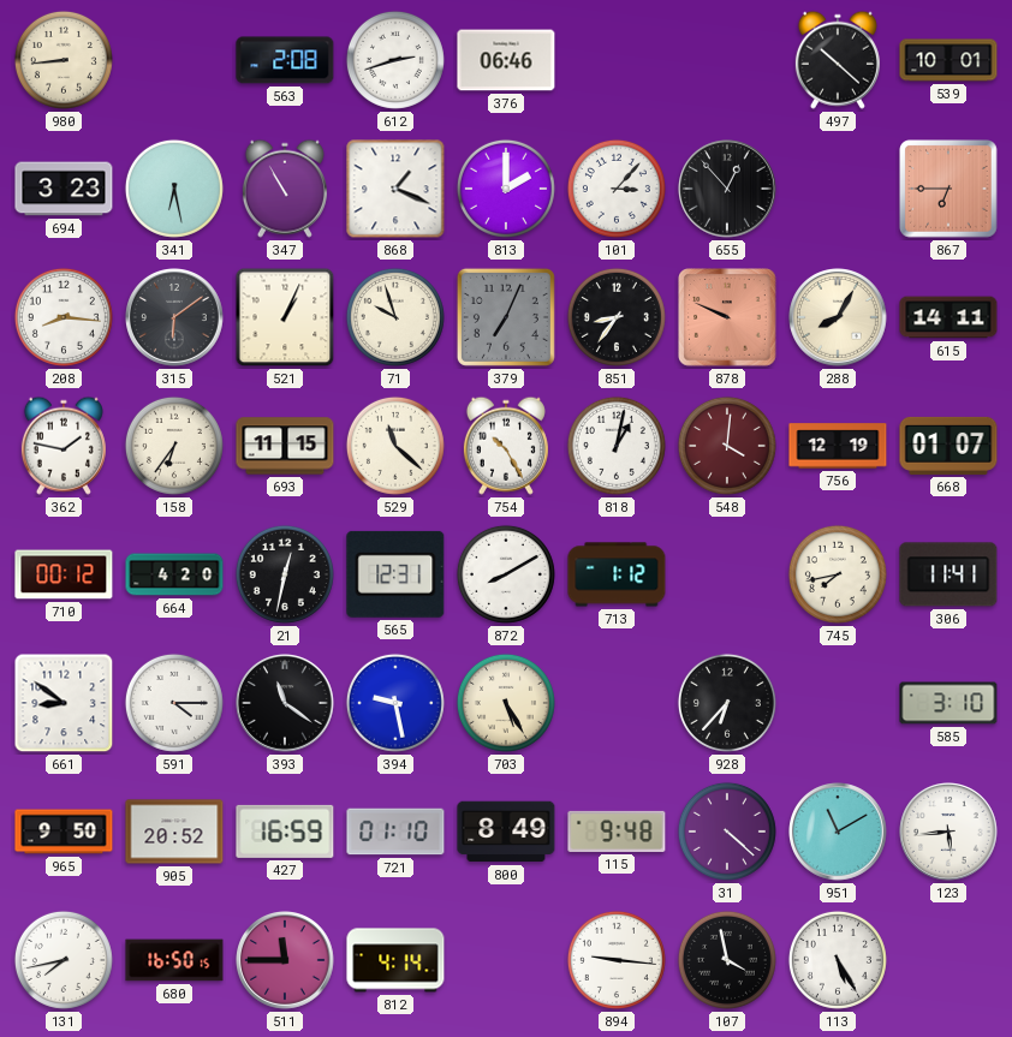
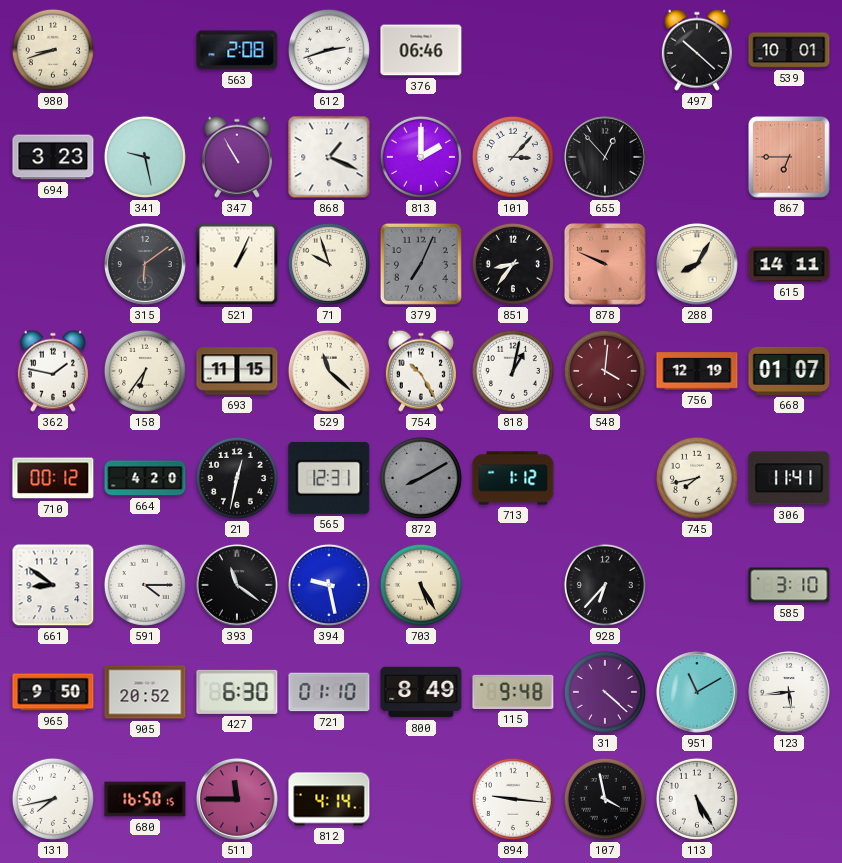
980: 8:44 -> 8:42
341: 6:28 -> 9:28
208: 8:16 -> none
872 dial: white -> grey
427: 16:59 -> 6:30
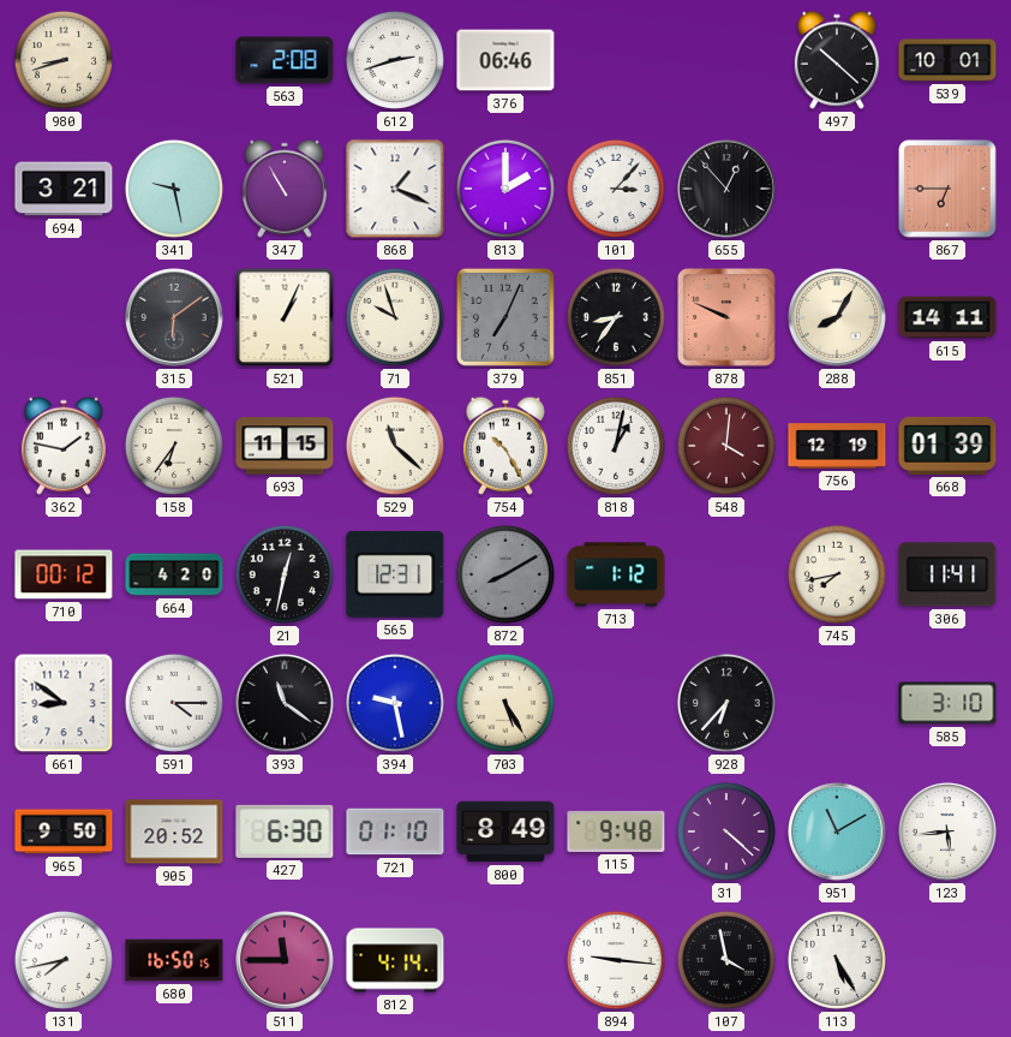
694: 3:23 -> 3:21
668: 01:07 -> 01:39
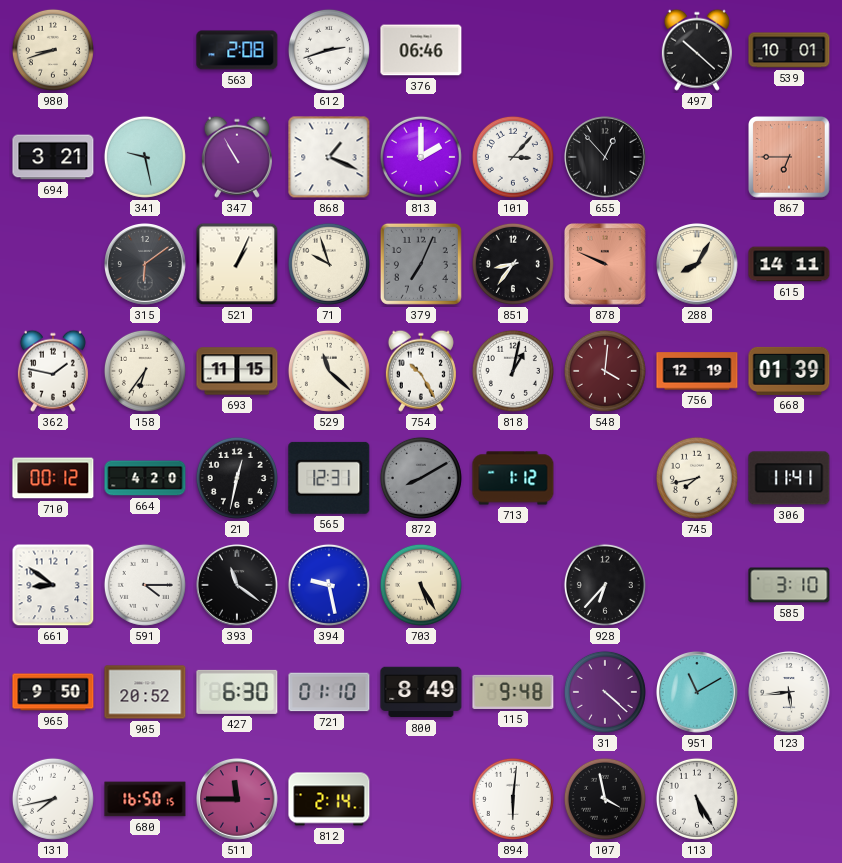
812: 4:14 -> 2:14
894: 9:16 -> 6:01
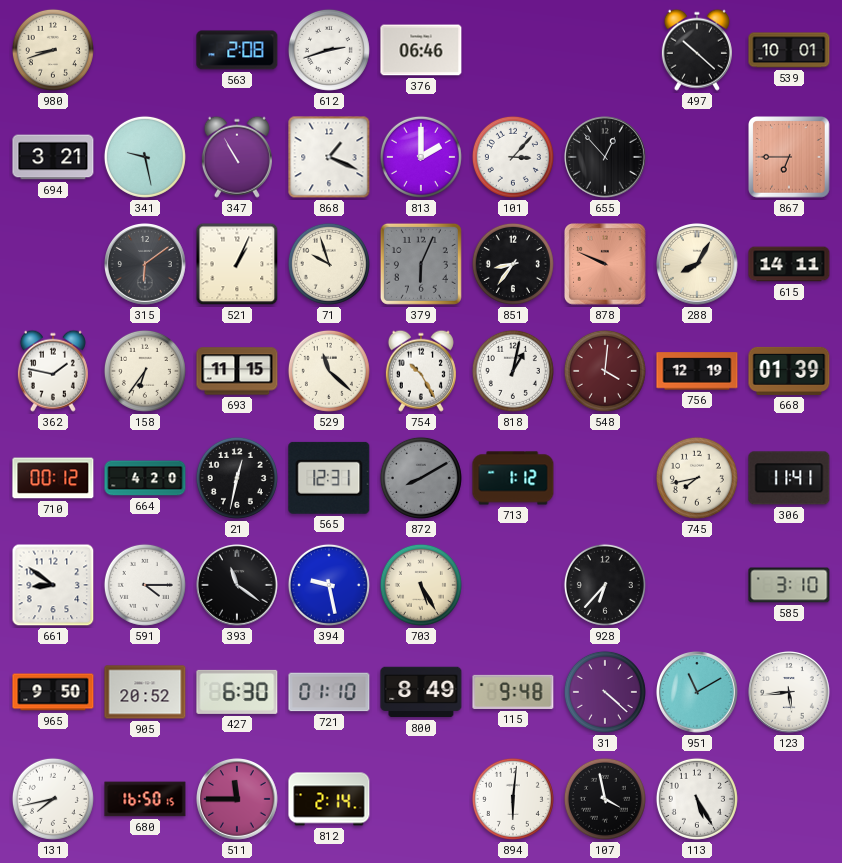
379: 7:04 -> 6:04
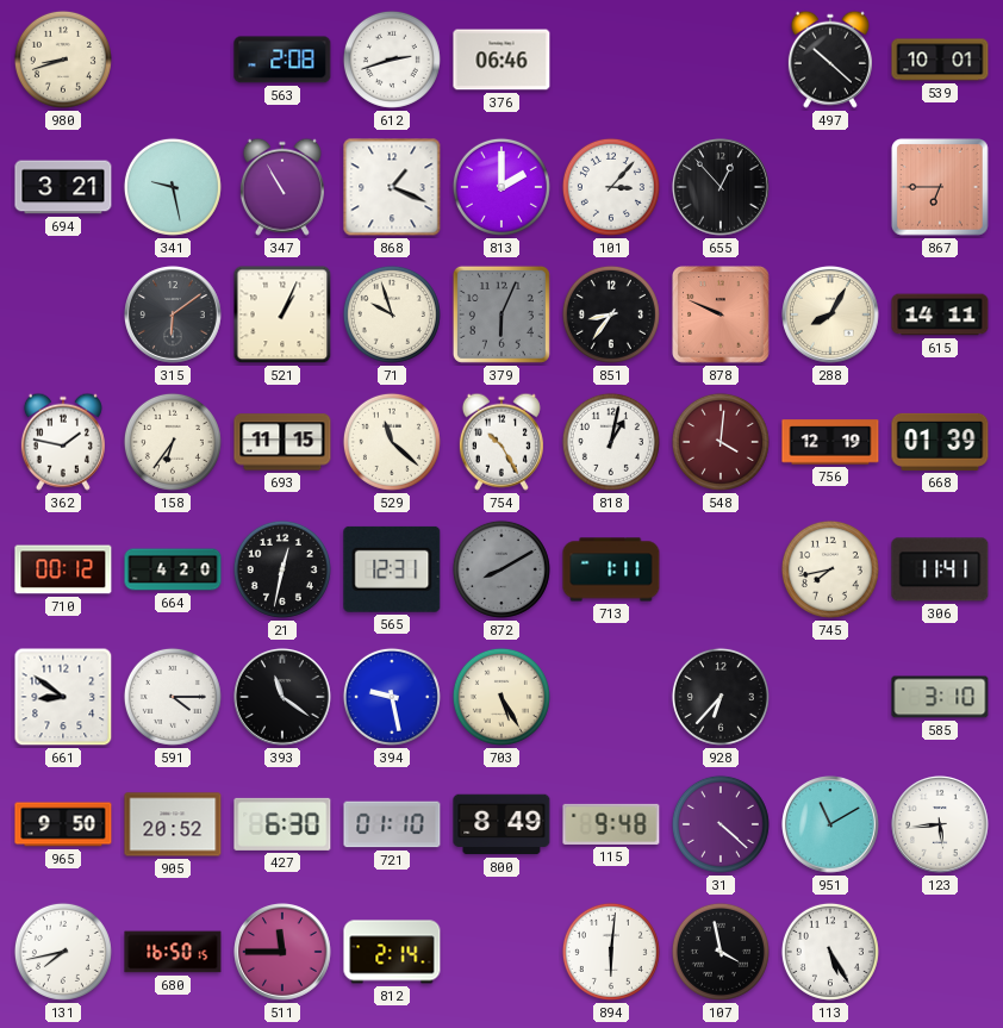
713: 1:12 -> 1:11
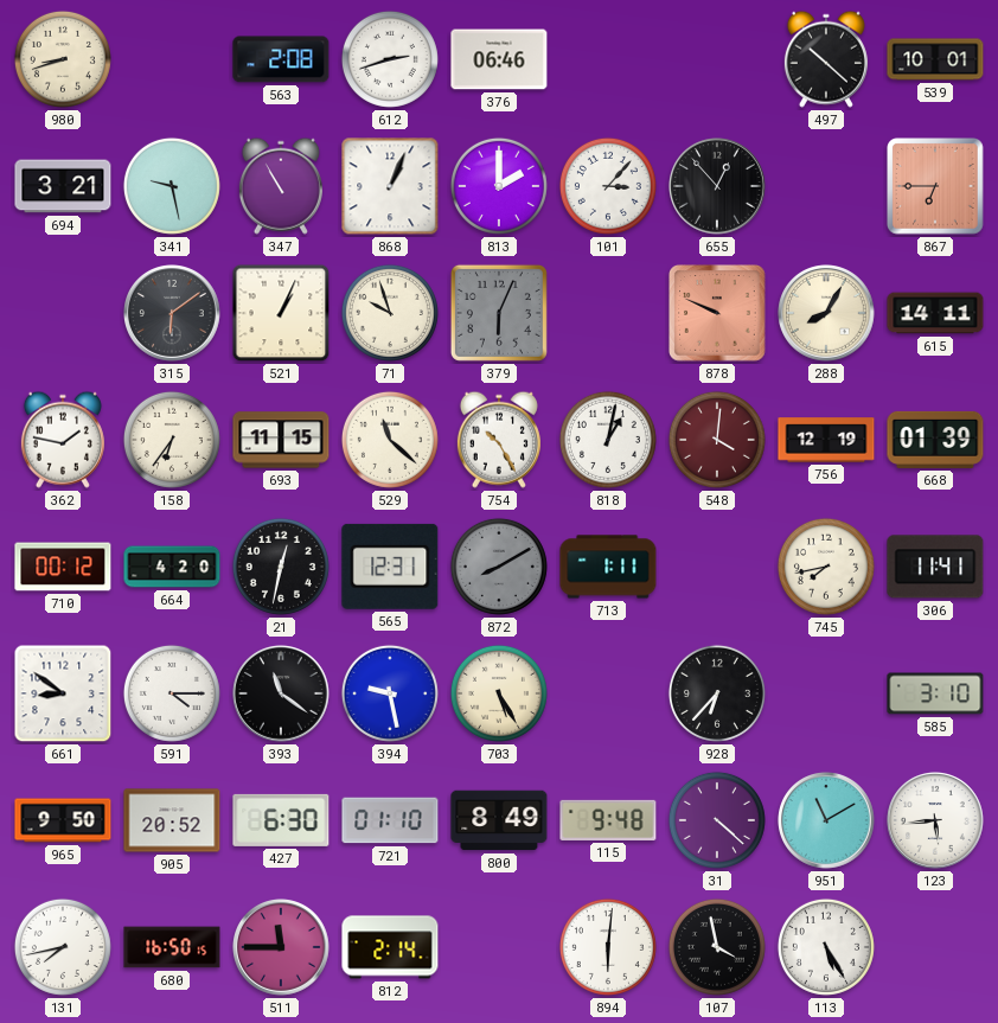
868: 1:19 -> 1:04
851: 8:36 -> none
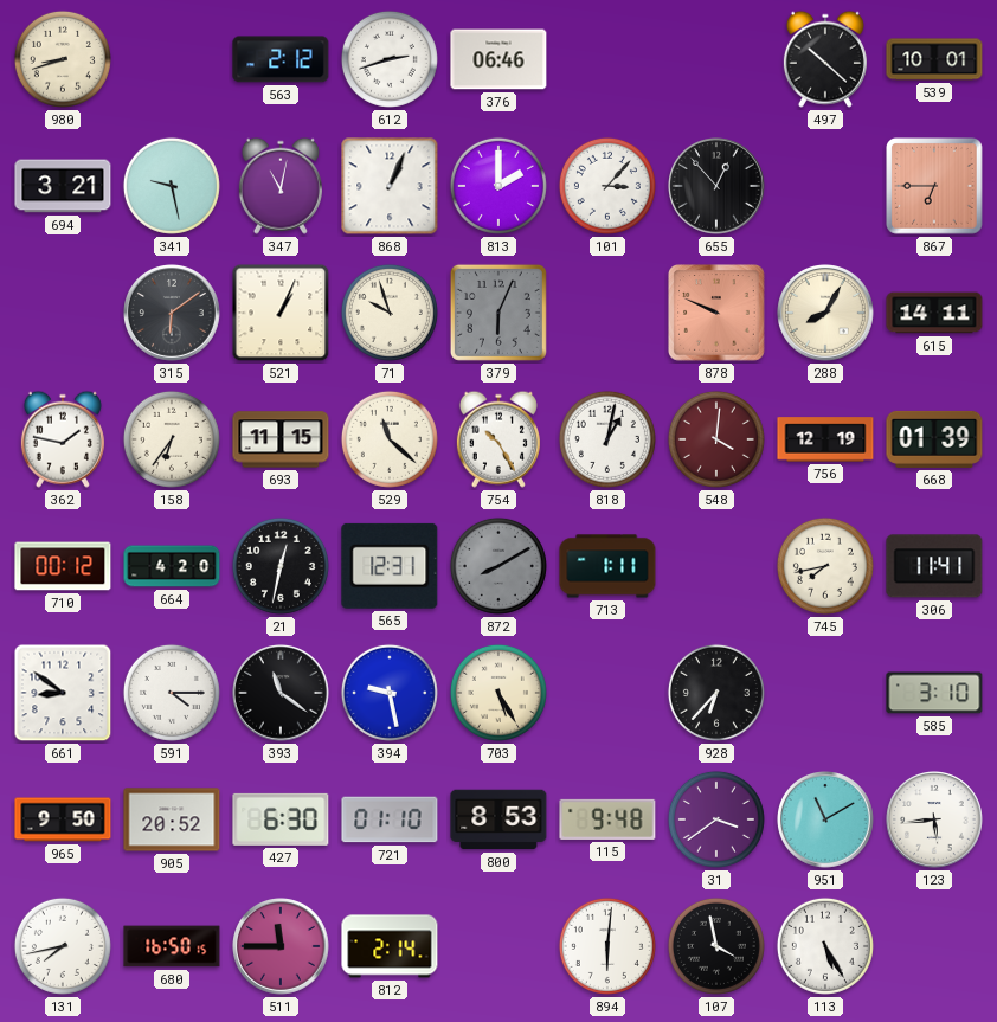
563: 2:08 -> 2:12
347: 10:55 -> 11:02
800: 8:49 -> 8:53
31: 4:22 -> 3:39
